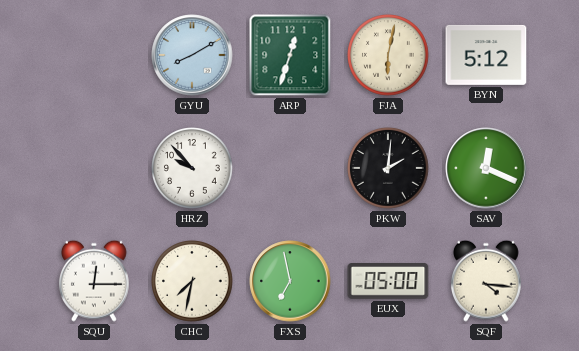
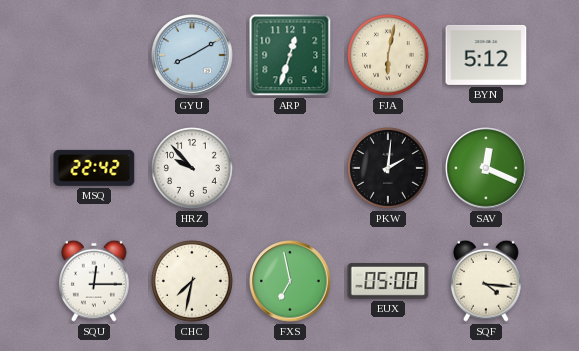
MSQ: none -> 22:42
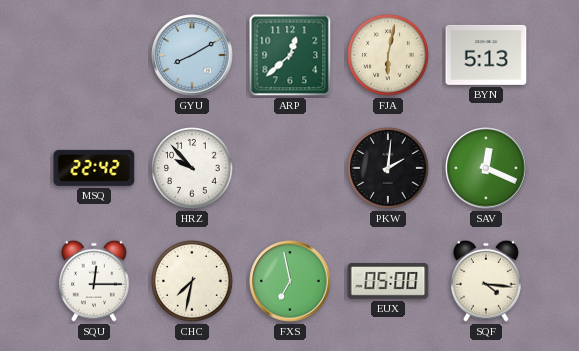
ARP: 12:33 -> 12:38
BYN: 5:12 -> 5:13
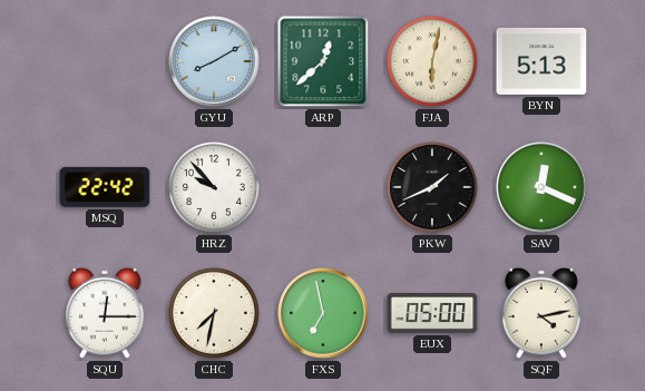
PKW: 2:01 -> 1:41
SQF: 4:16 -> 4:13
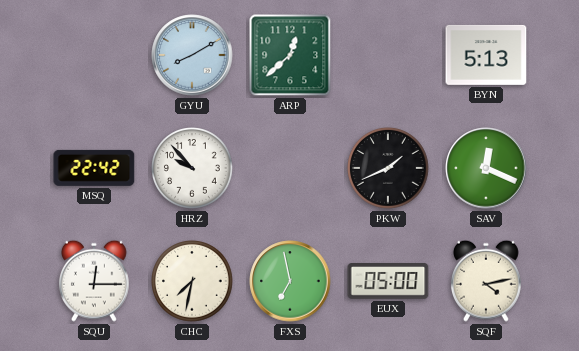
FJA: 6:02 -> none
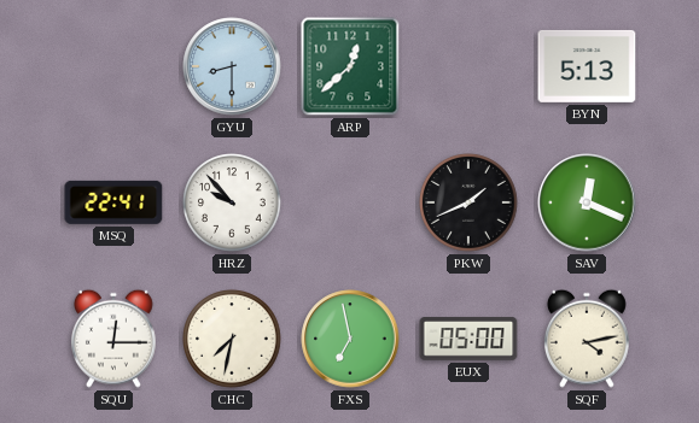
GYU: 8:10 -> 8:30
MSQ: 22:42 -> 22:41
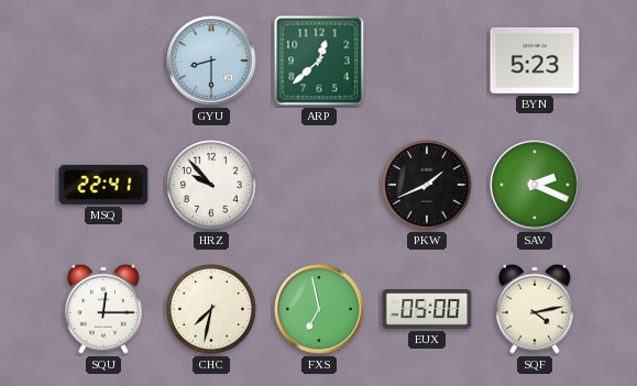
BYN: 5:13 -> 5:23
SAV: 12:19 -> 2:19
